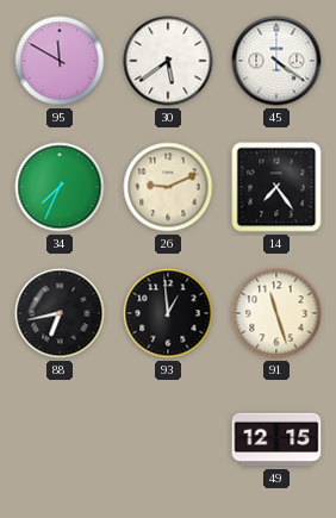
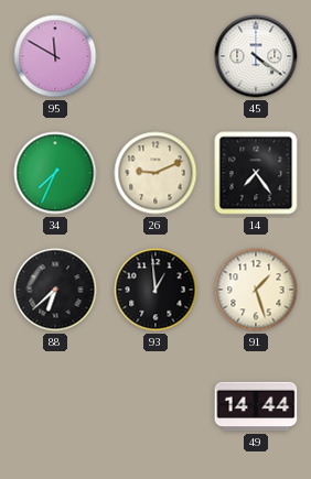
30: 5:39 -> none
88: 6:43 -> 6:38
91: 11:27 -> 1:27
49: 12:15 -> 14:44
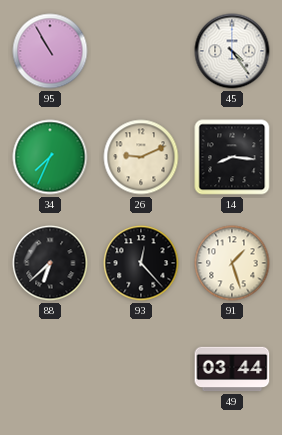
95: 11:50 -> 10:55
45: 4:21 -> 4:24
14: 7:24 -> 8:16
93: 12:59 -> 12:23
49: 14:44 -> 03:44
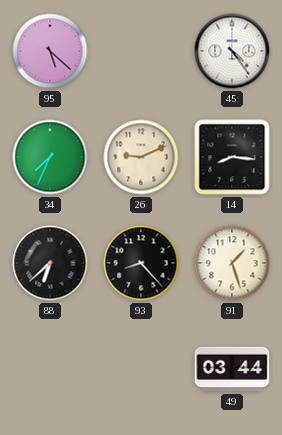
95: 10:55 -> 5:22
93: 12:23 -> 8:23
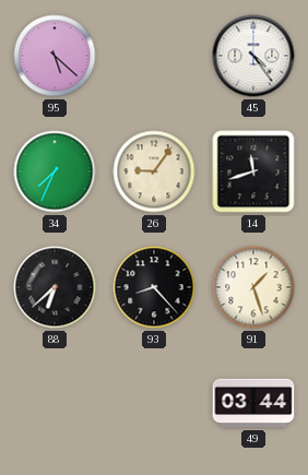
26: 9:11 -> 9:06
14: 8:16 -> 11:42
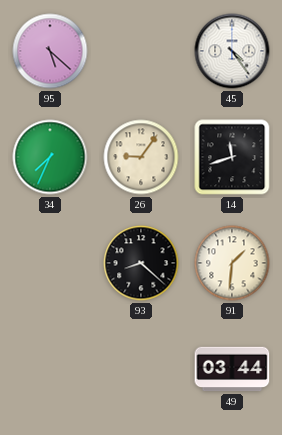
88: 6:38 -> none
93: 8:23 -> 8:22
91: 1:27 -> 1:31
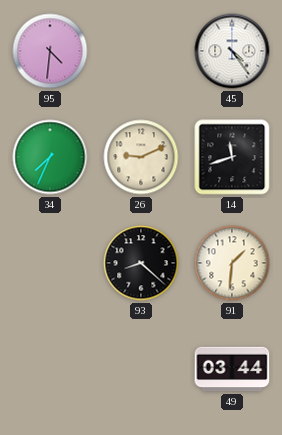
95: 5:22 -> 4:31
26: 9:06 -> 9:11
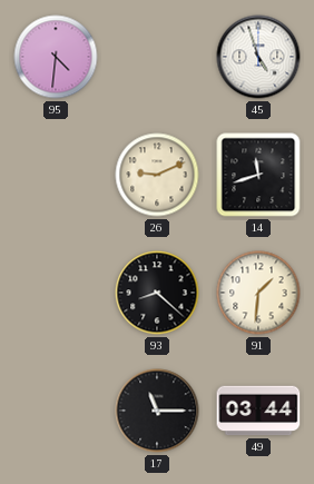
45: 4:24 -> 4:57
34: 7:34 -> none
17: none -> 11:15
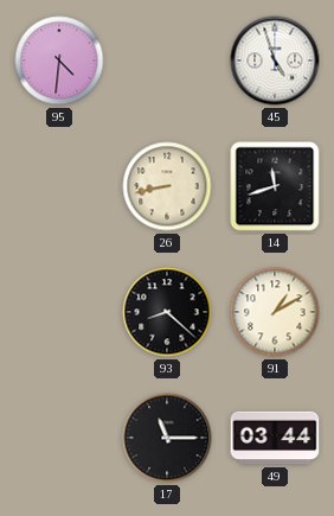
26: 9:11 -> 8:43
91: 1:31 -> 1:10
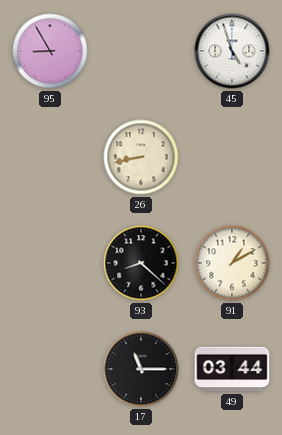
95: 4:31 -> 8:55
14: 11:42 -> none
